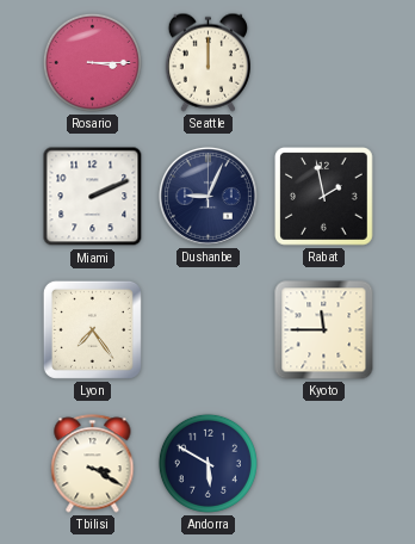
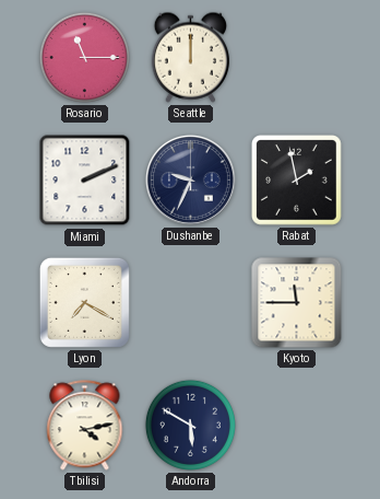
Rosario: 3:15 -> 11:15
Dushanbe: 9:04 -> 9:34
Lyon: 7:24 -> 7:20
Tbilisi: 3:20 -> 4:13
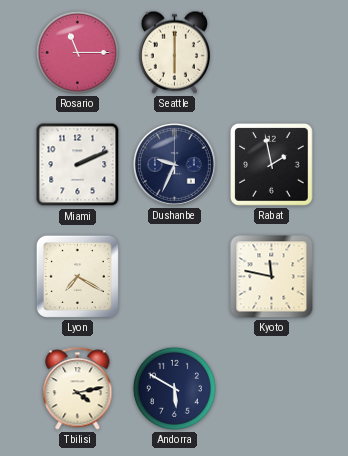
Seattle: 12:00 -> 6:00
Kyoto: 11:45 -> 11:47
